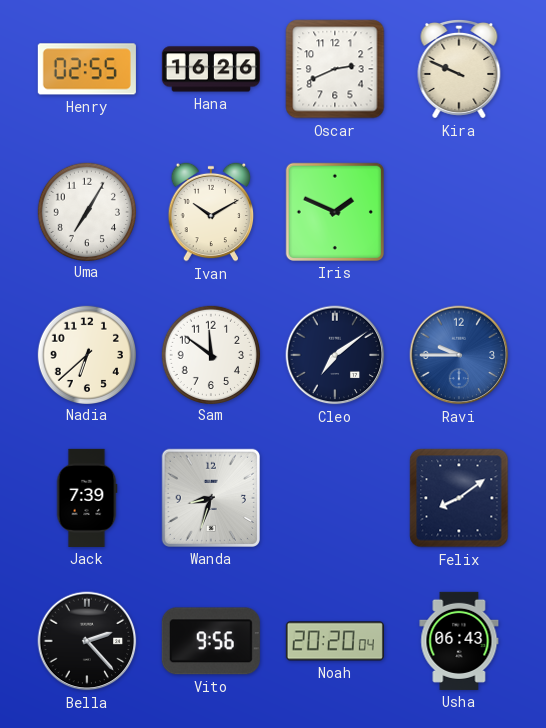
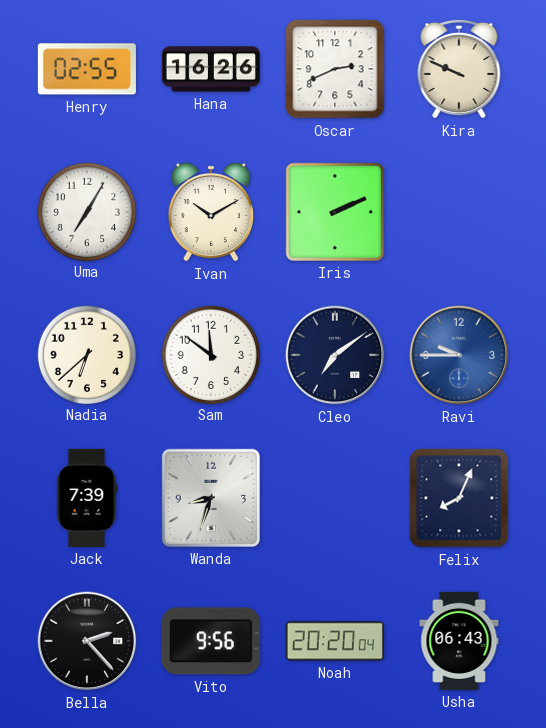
Iris: 1:49 -> 2:11
Felix: 8:09 -> 8:04
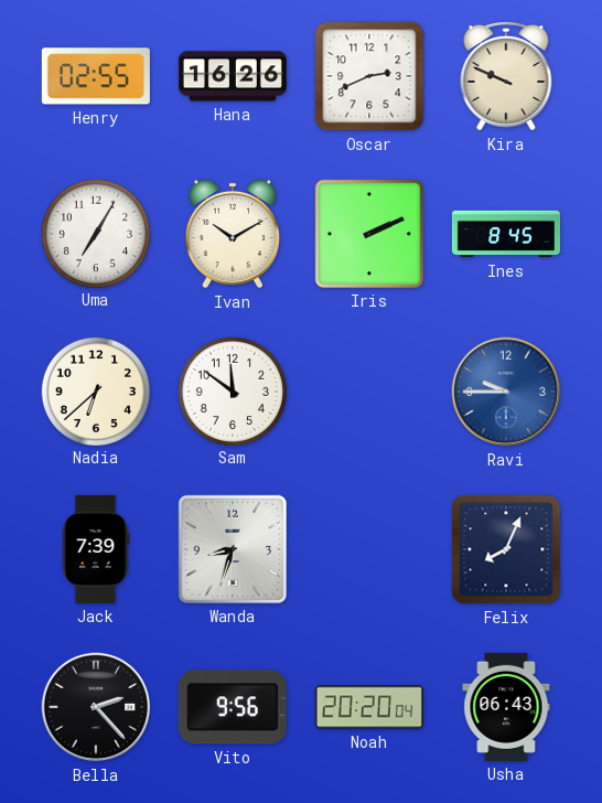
Ines: none -> 8:45
Cleo: 7:09 -> none
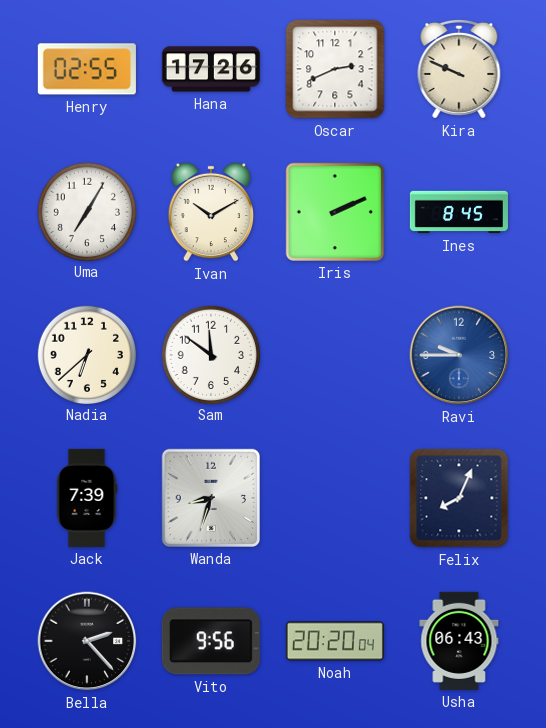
Hana: 16:26 -> 17:26
